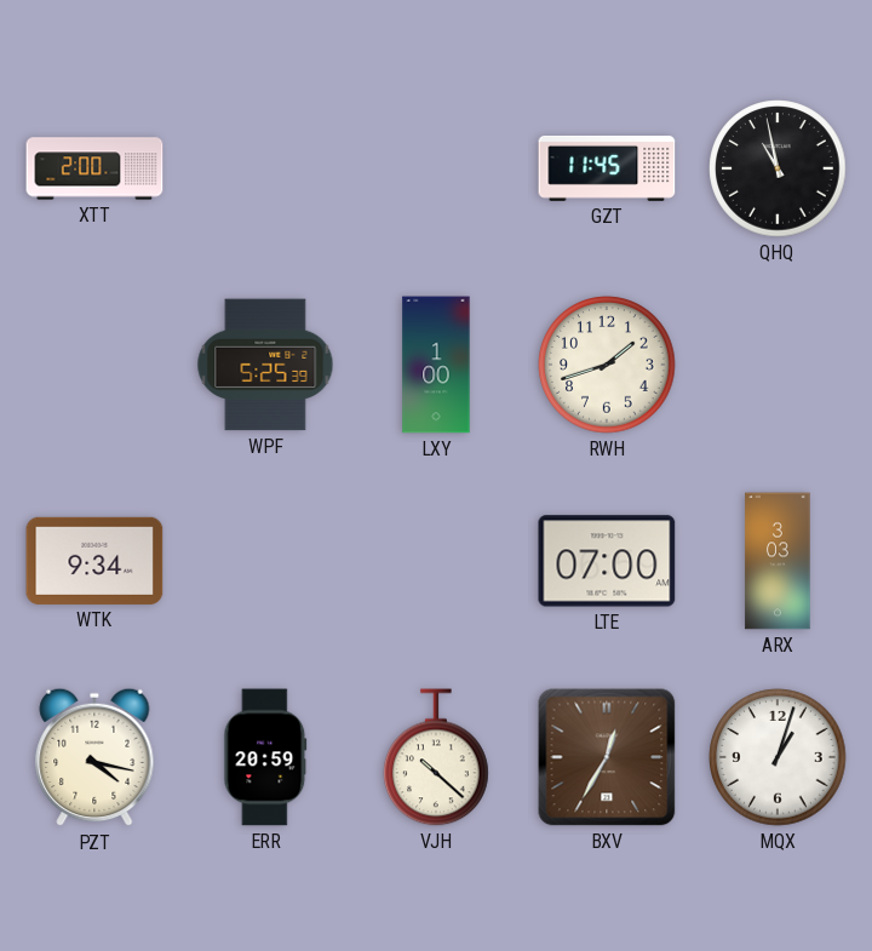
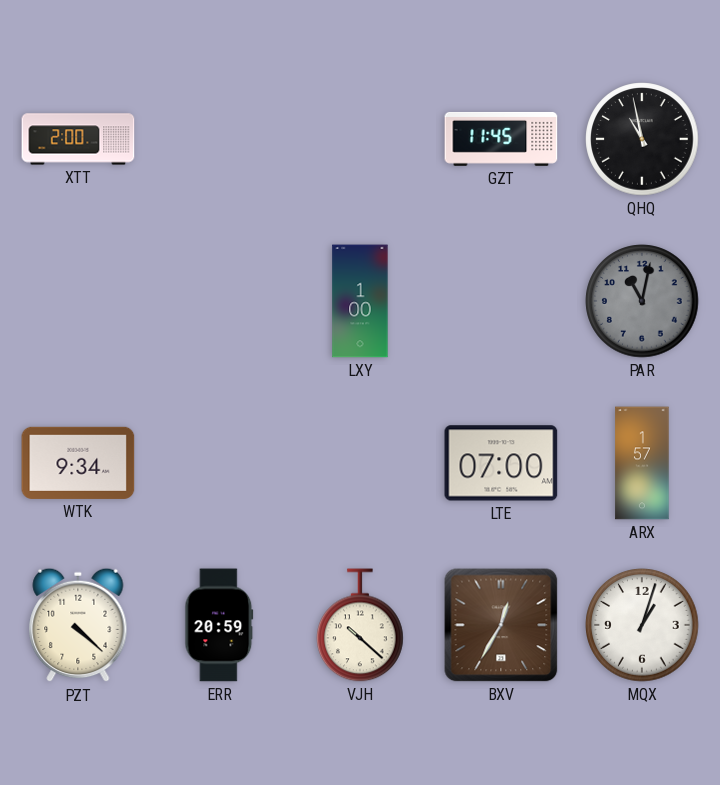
WPF: 5:25 -> none
RWH: 1:42 -> none
PAR: none -> 11:02
ARX: 3:03 -> 1:57
PZT: 4:17 -> 4:22
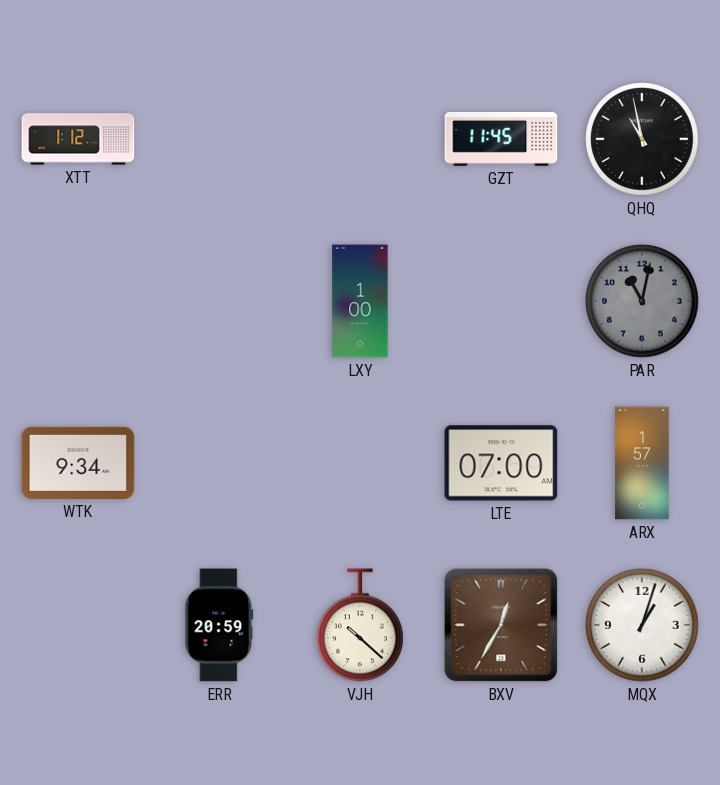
XTT: 2:00 -> 1:12
PZT: 4:22 -> none
